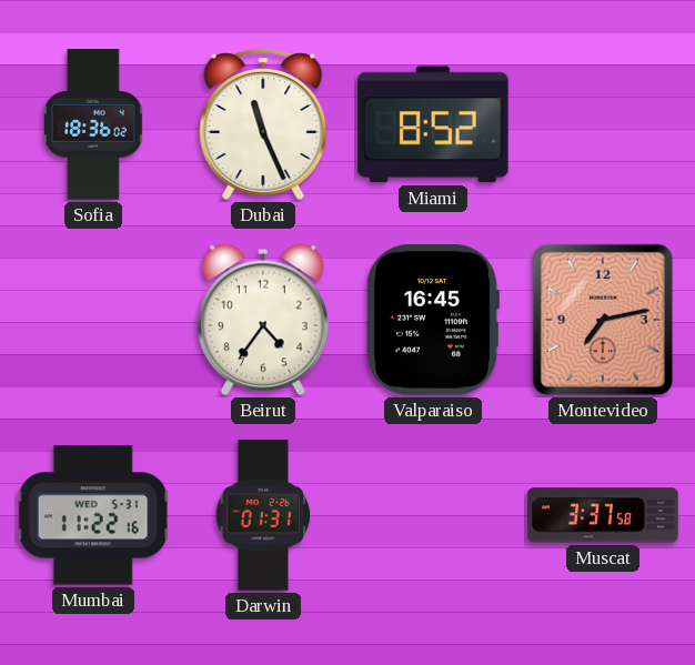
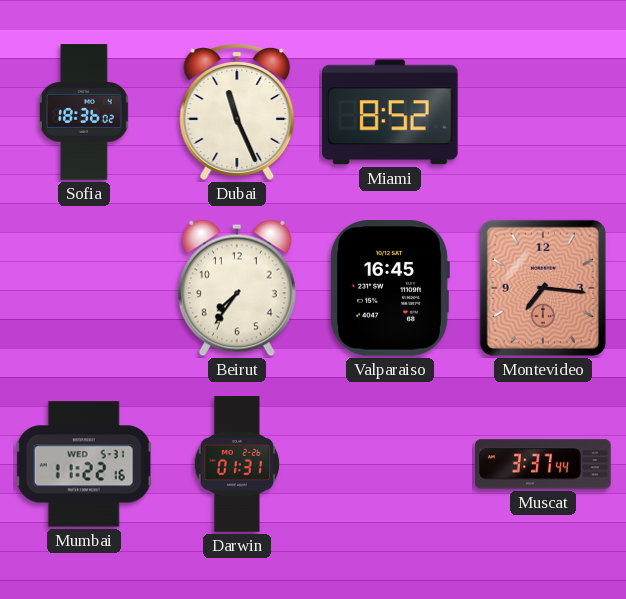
Beirut: 4:36 -> 7:36
Montevideo: 7:13 -> 7:16
Muscat: 3:37:58 -> 3:37:44
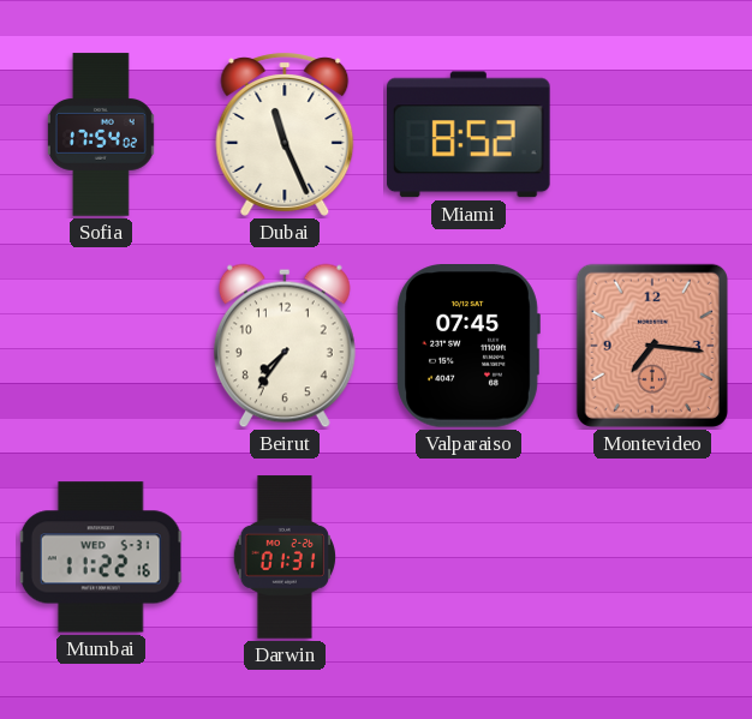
Sofia: 18:36 -> 17:54
Valparaiso: 16:45 -> 07:45
Muscat: 3:37 -> none
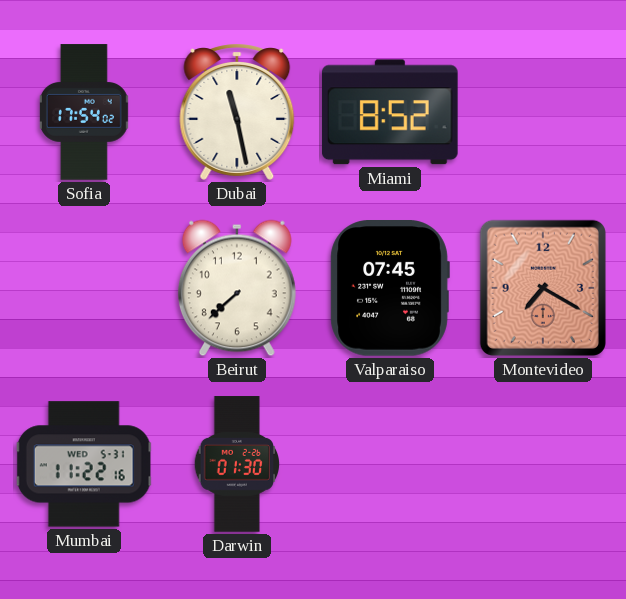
Dubai: 11:26 -> 11:28
Beirut: 7:36 -> 7:38
Montevideo: 7:16 -> 7:20
Darwin: 01:31 -> 01:30
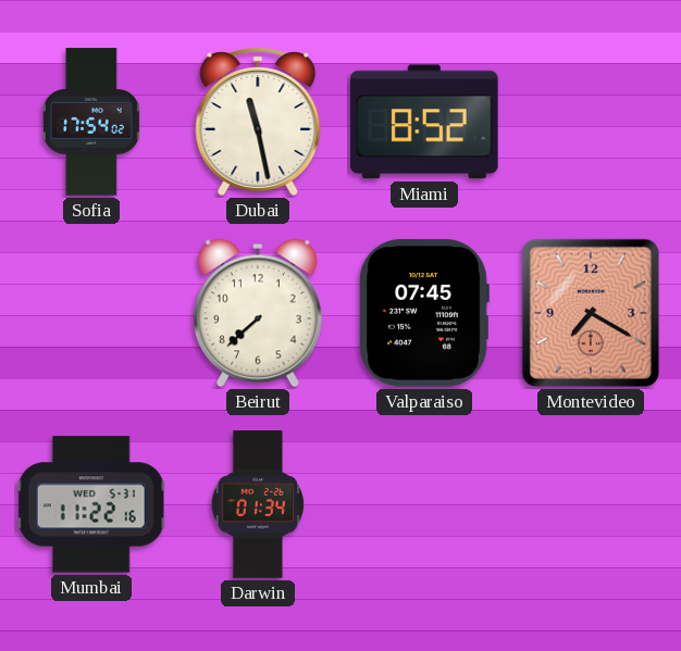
Darwin: 01:30 -> 01:34
